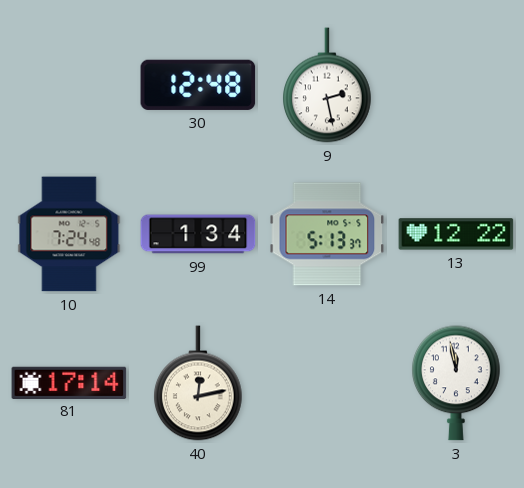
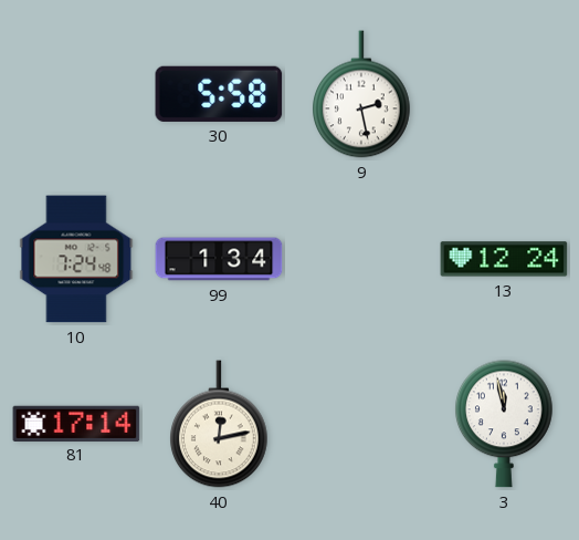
30: 12:48 -> 5:58
14: 5:13 -> none
13: 12:22 -> 12:24
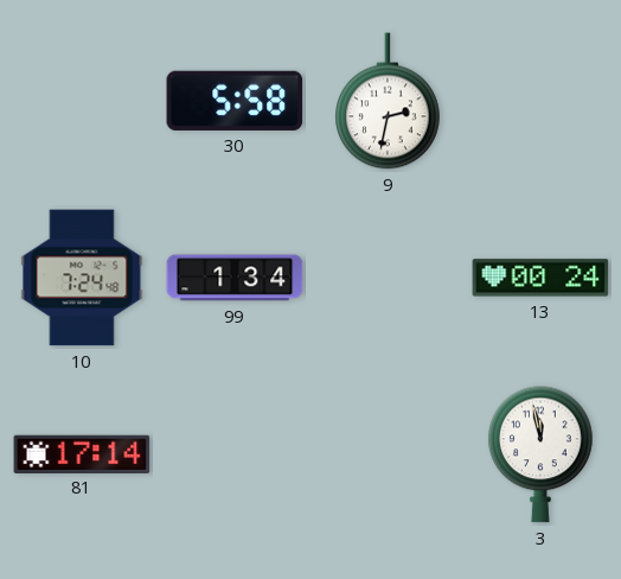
9: 2:28 -> 2:32
13: 12:24 -> 00:24
40: 12:13 -> none
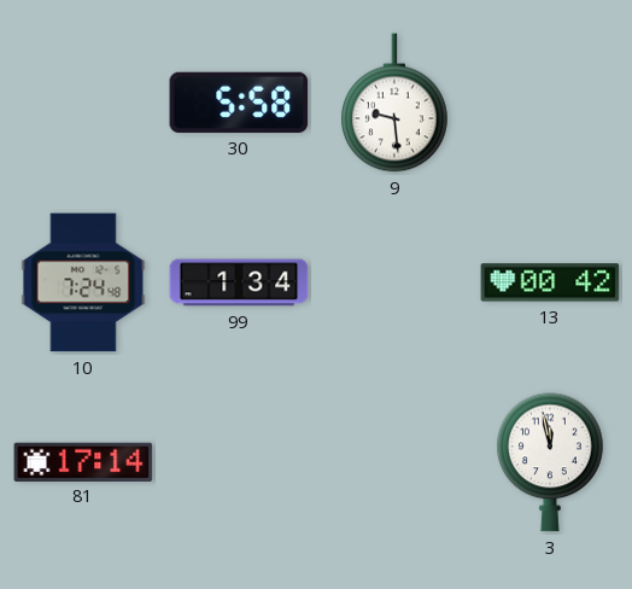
9: 2:32 -> 9:29
13: 00:24 -> 00:42
